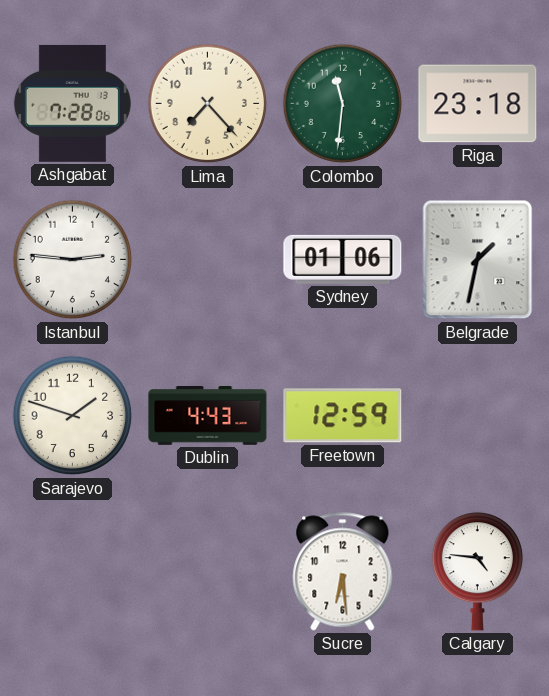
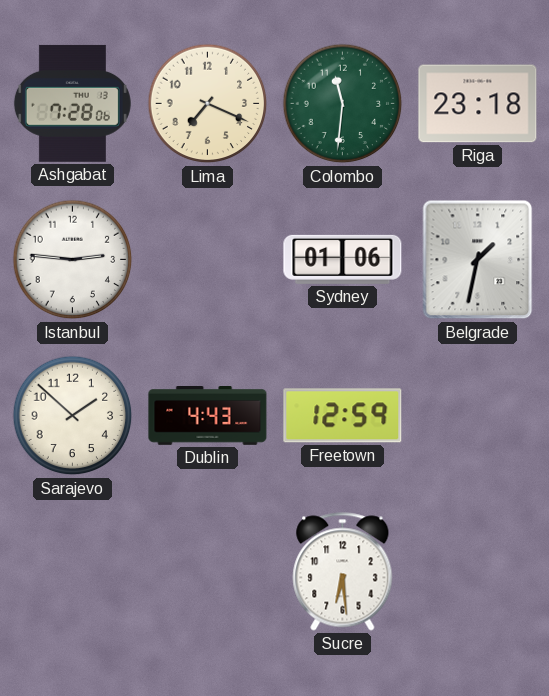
Lima: 7:23 -> 7:19
Sarajevo: 1:48 -> 1:52
Calgary: 4:46 -> none
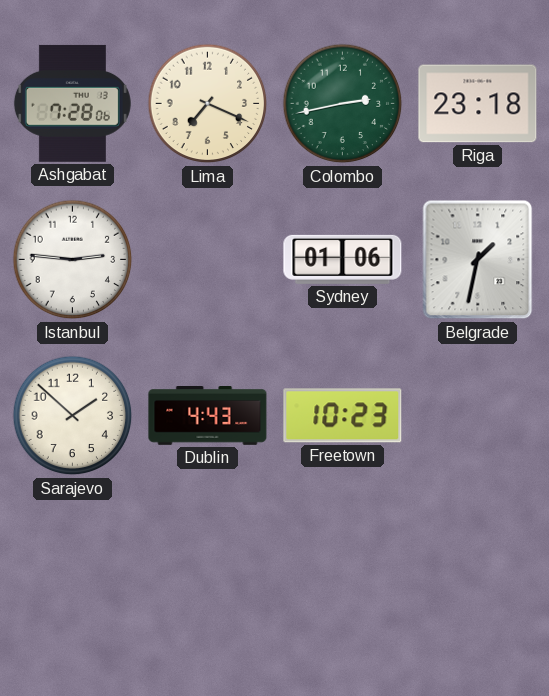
Colombo: 11:31 -> 2:43
Freetown: 12:59 -> 10:23
Sucre: 6:29 -> none
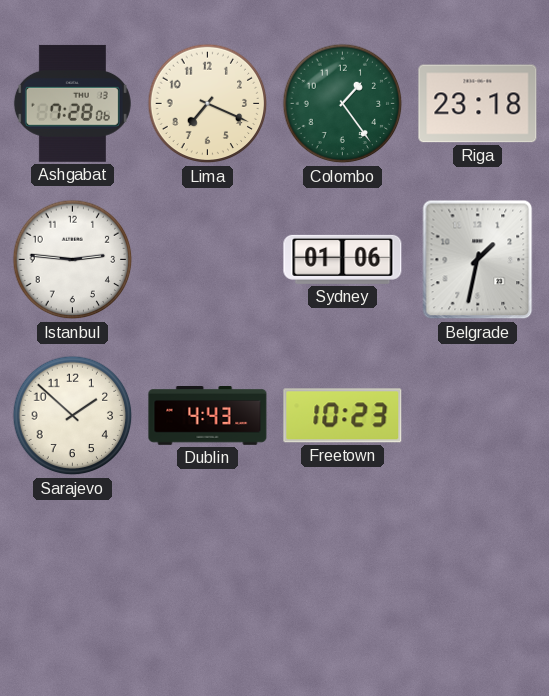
Colombo: 2:43 -> 1:24
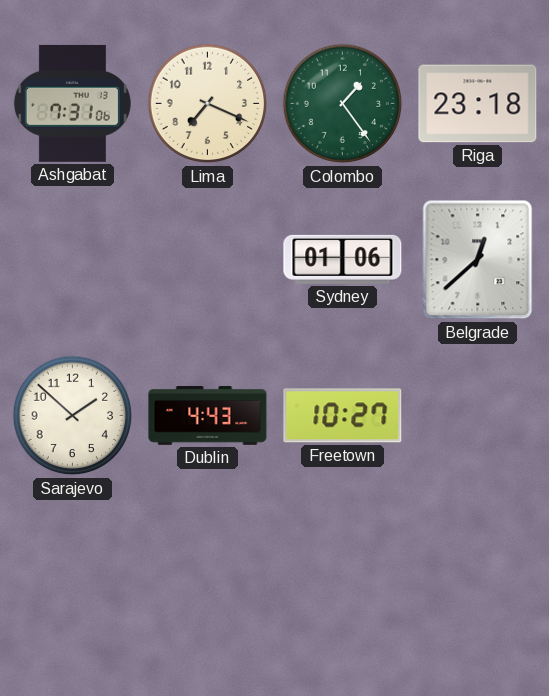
Ashgabat: 7:28 -> 7:31
Istanbul: 2:46 -> none
Belgrade: 1:32 -> 12:38
Freetown: 10:23 -> 10:27
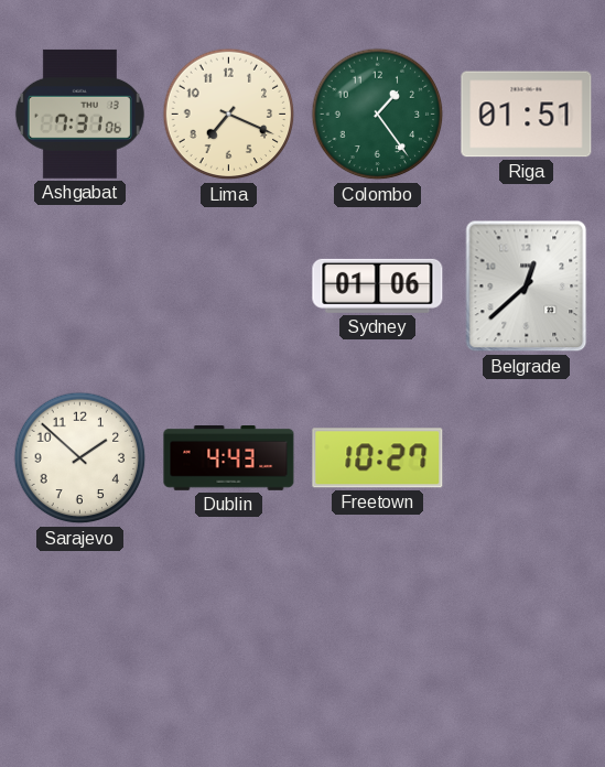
Riga: 23:18 -> 01:51
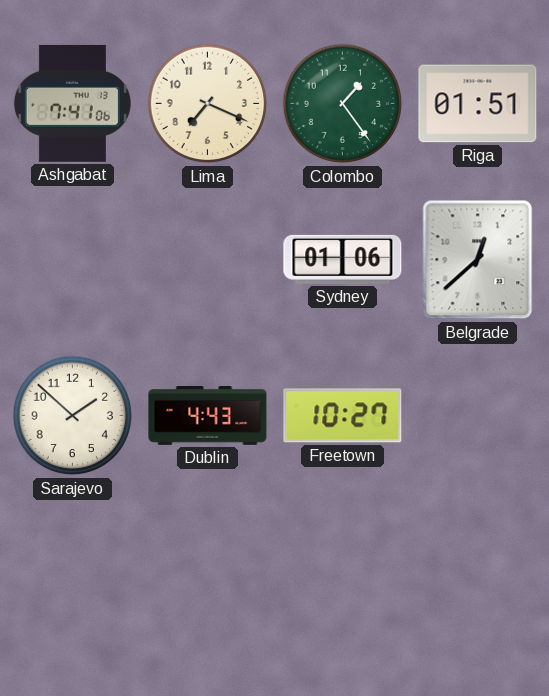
Ashgabat: 7:31 -> 7:41
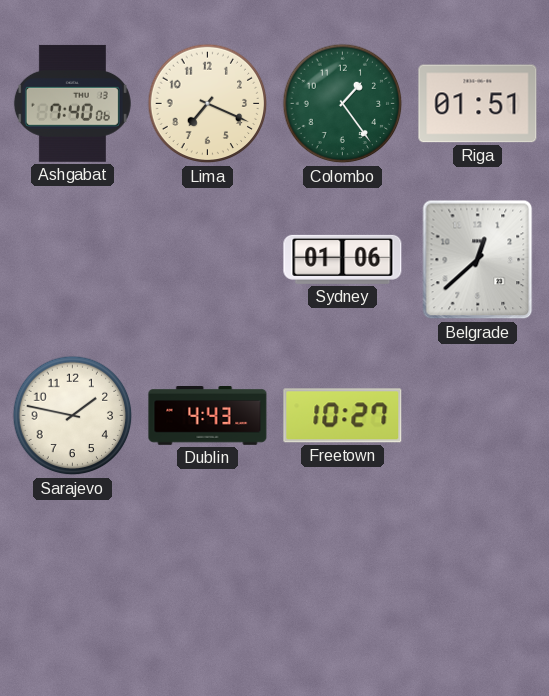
Ashgabat: 7:41 -> 7:40
Sarajevo: 1:52 -> 1:47
